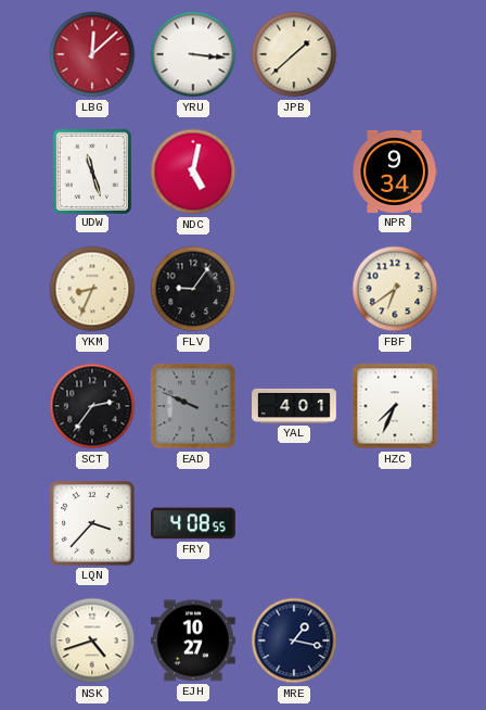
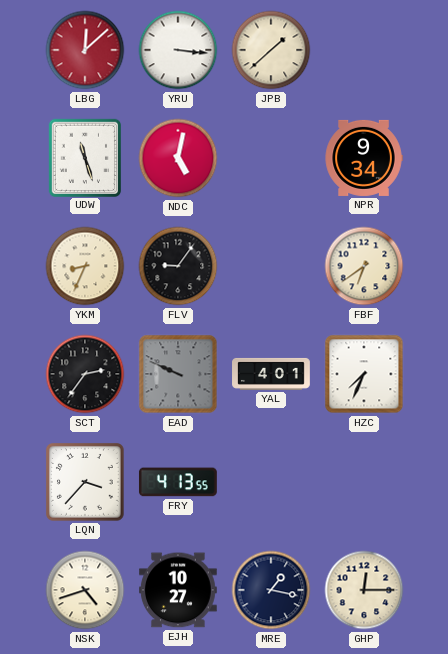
FRY: 4:08 -> 4:13
GHP: none -> 12:15
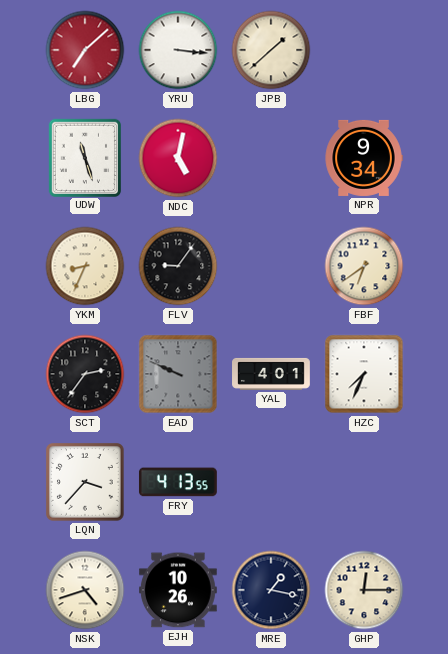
LBG: 12:08 -> 7:08
EJH: 10:27 -> 10:26
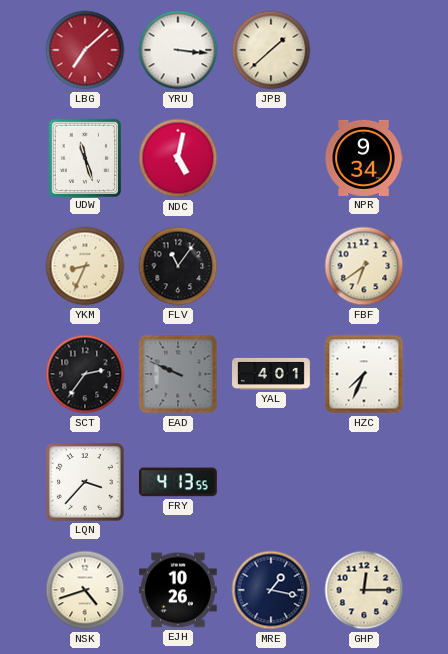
FLV: 9:06 -> 11:06
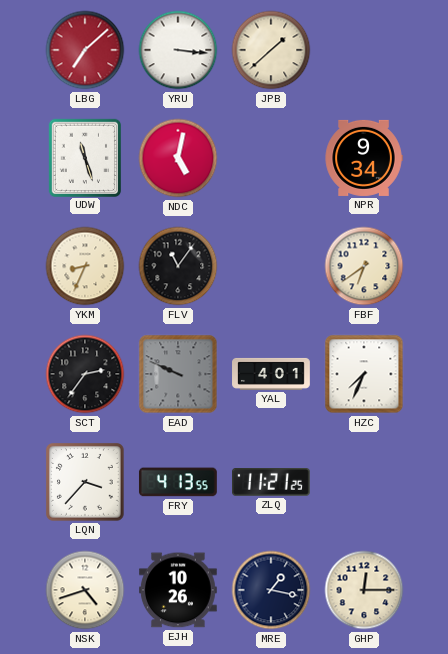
ZLQ: none -> 11:21
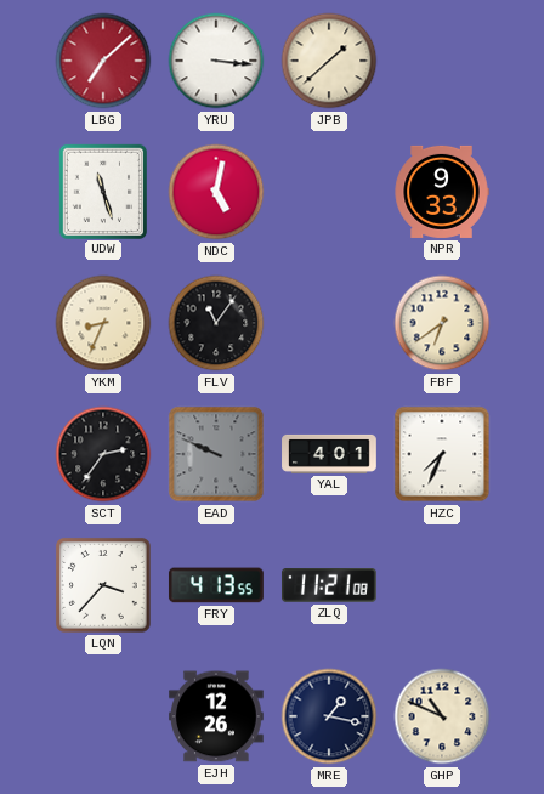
NPR: 9:34 -> 9:33
ZLQ: 11:21:25 -> 11:21:08
NSK: 4:42 -> none
EJH: 10:26 -> 12:26
GHP: 12:15 -> 10:49
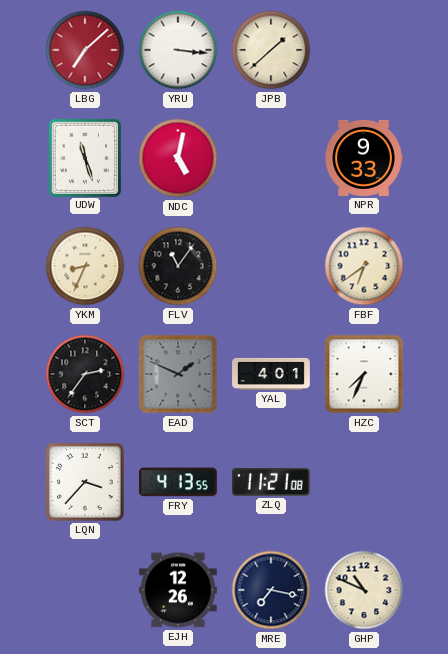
EAD: 9:49 -> 1:49
MRE: 1:17 -> 7:17
